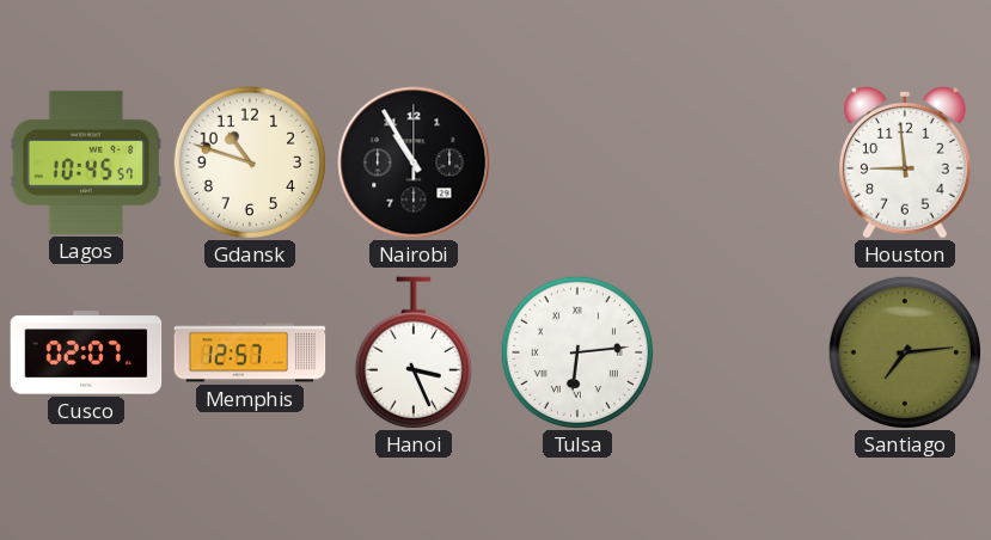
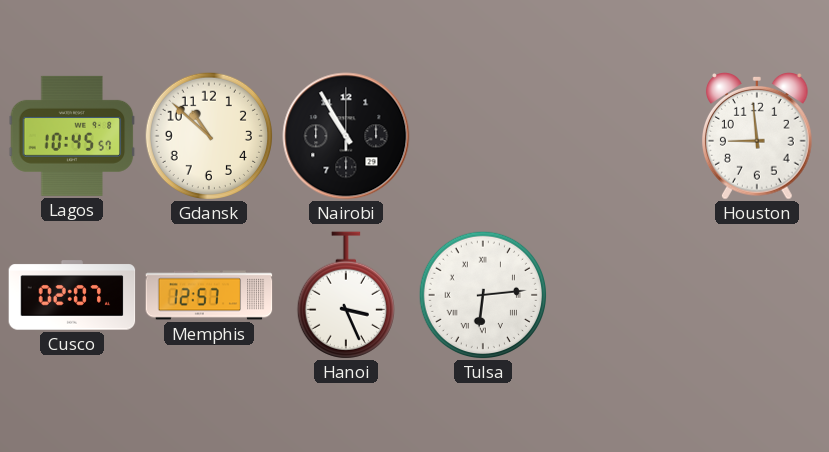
Gdansk: 10:48 -> 10:52
Santiago: 7:14 -> none
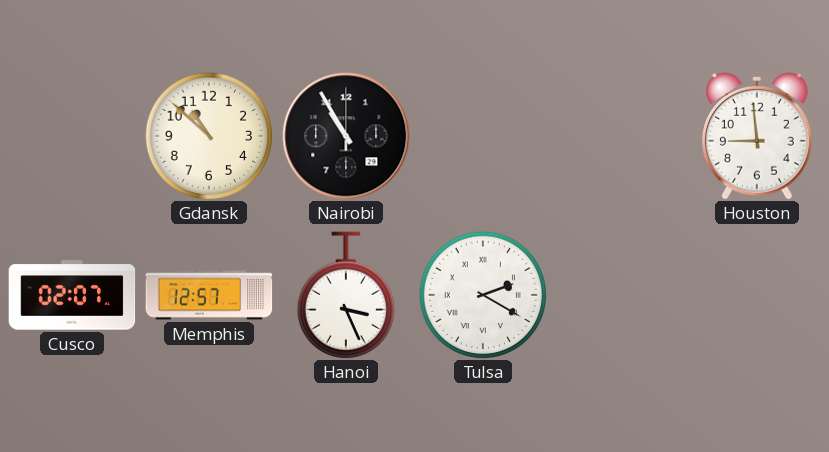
Lagos: 10:45 -> none
Tulsa: 6:14 -> 2:20
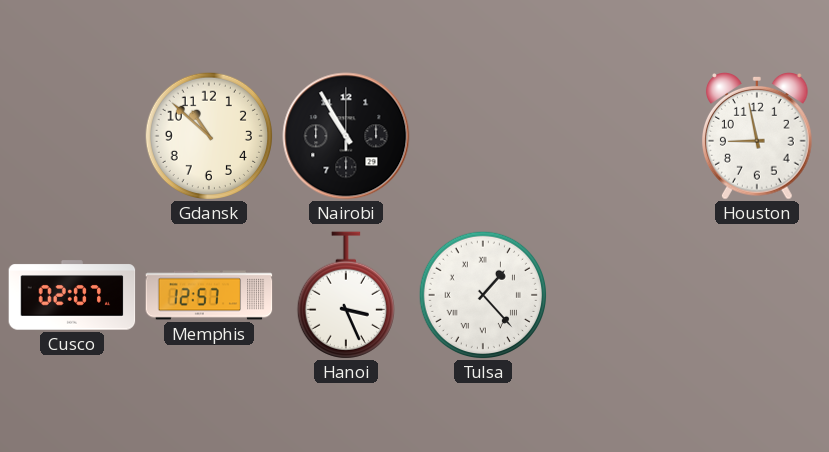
Houston: 8:59 -> 8:58
Tulsa: 2:20 -> 1:23
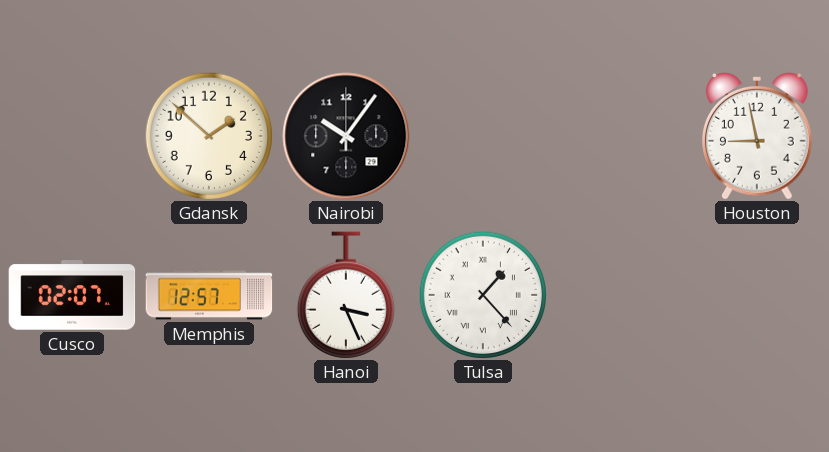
Gdansk: 10:52 -> 1:52
Nairobi: 10:55 -> 10:06
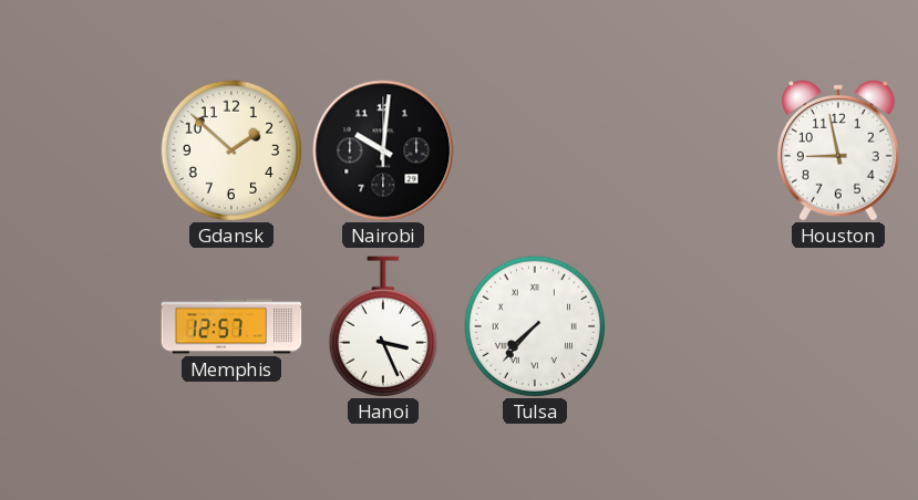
Nairobi: 10:06 -> 10:01
Cusco: 02:07 -> none
Tulsa: 1:23 -> 7:37
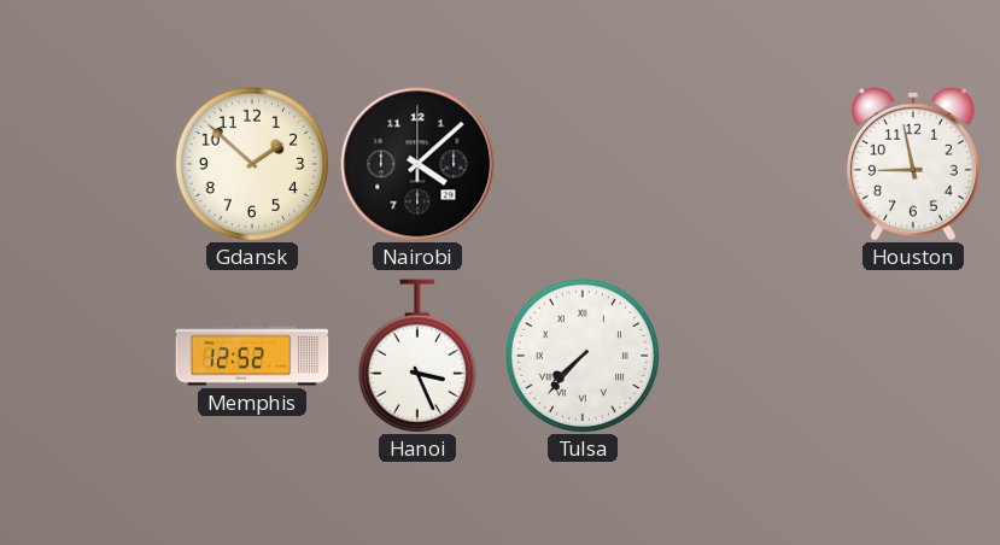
Nairobi: 10:01 -> 4:08
Memphis: 12:57 -> 12:52
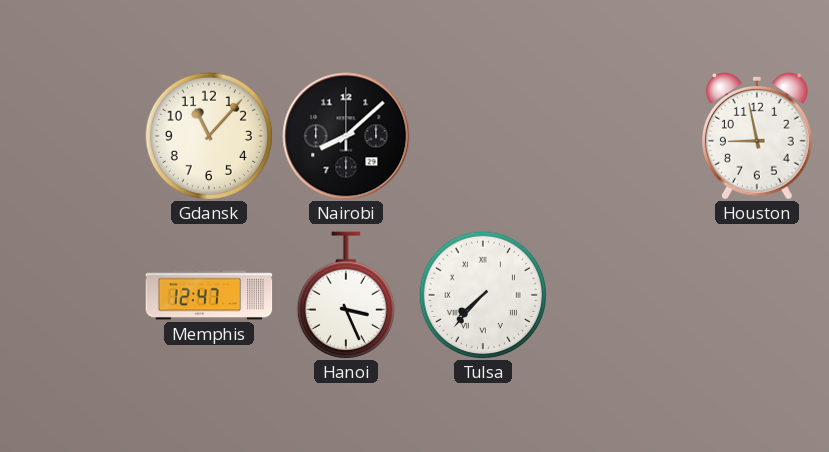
Gdansk: 1:52 -> 11:07
Nairobi: 4:08 -> 8:08
Memphis: 12:52 -> 12:47
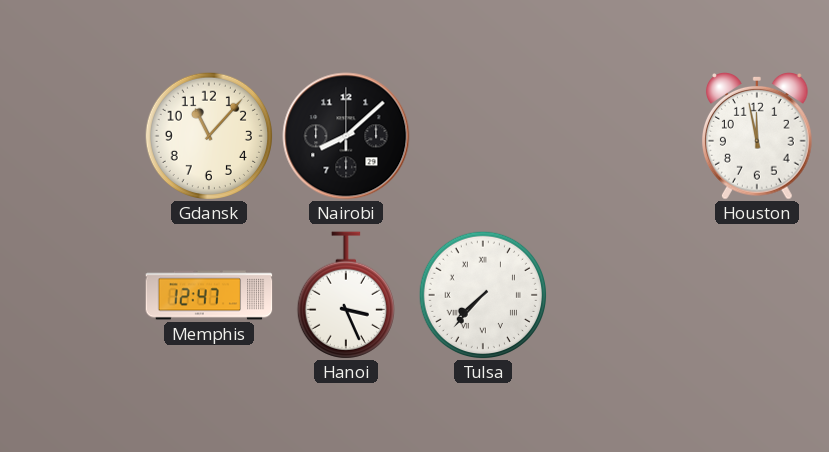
Houston: 8:58 -> 11:58
